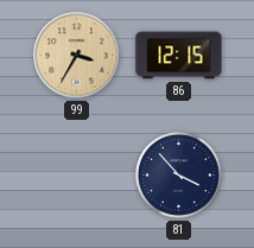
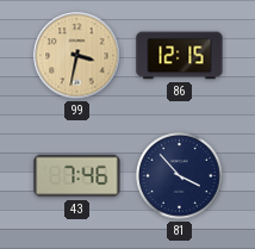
99: 3:35 -> 3:32
43: none -> 7:46
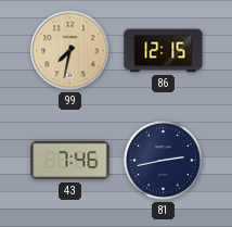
99: 3:32 -> 7:32
81: 3:53 -> 2:43
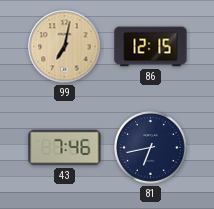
99: 7:32 -> 7:02
81: 2:43 -> 6:43
